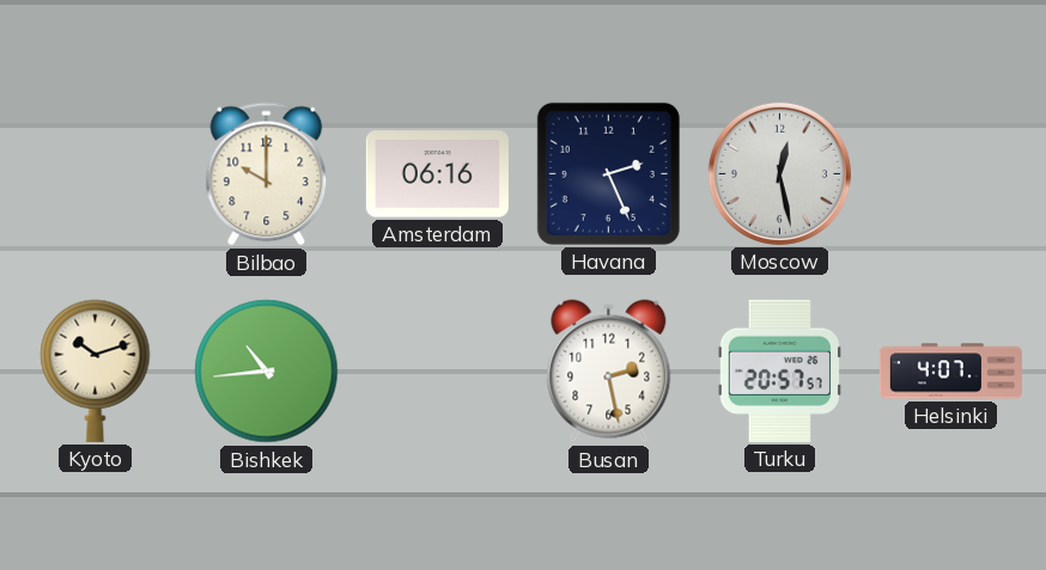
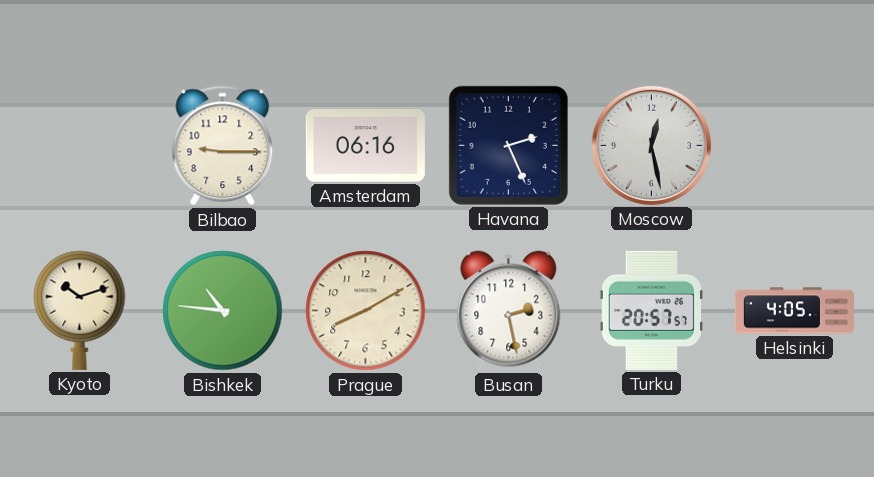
Bilbao: 10:00 -> 9:15
Bishkek: 10:44 -> 10:46
Prague: none -> 8:10
Helsinki: 4:07 -> 4:05
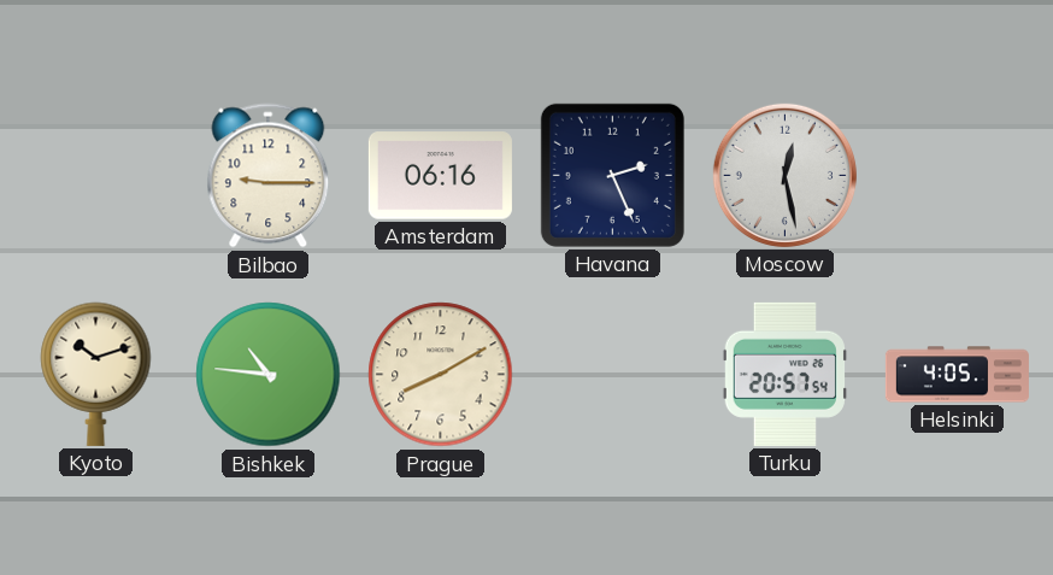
Busan: 2:28 -> none
Turku: 20:57:57 -> 20:57:54
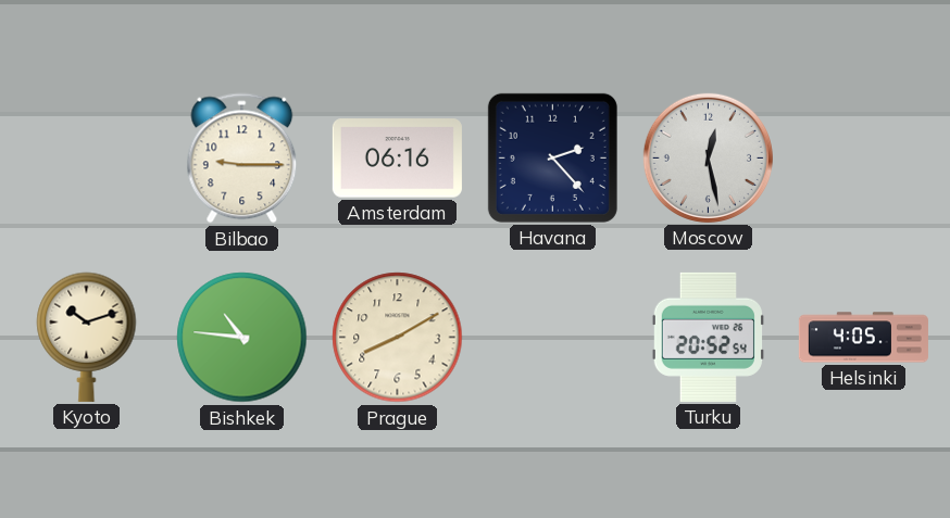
Havana: 2:26 -> 2:23
Turku: 20:57 -> 20:52
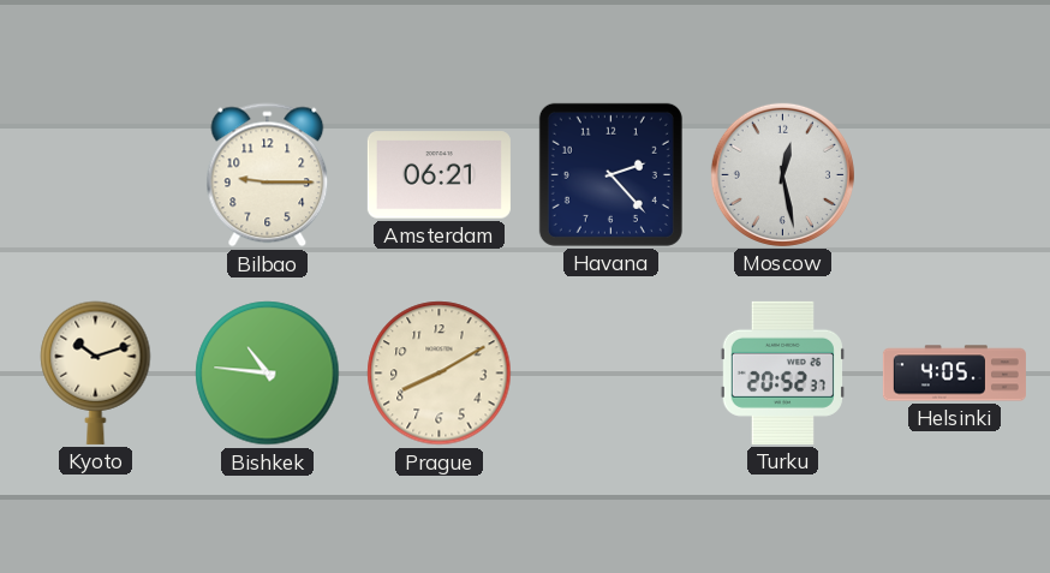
Amsterdam: 06:16 -> 06:21
Turku: 20:52:54 -> 20:52:37
